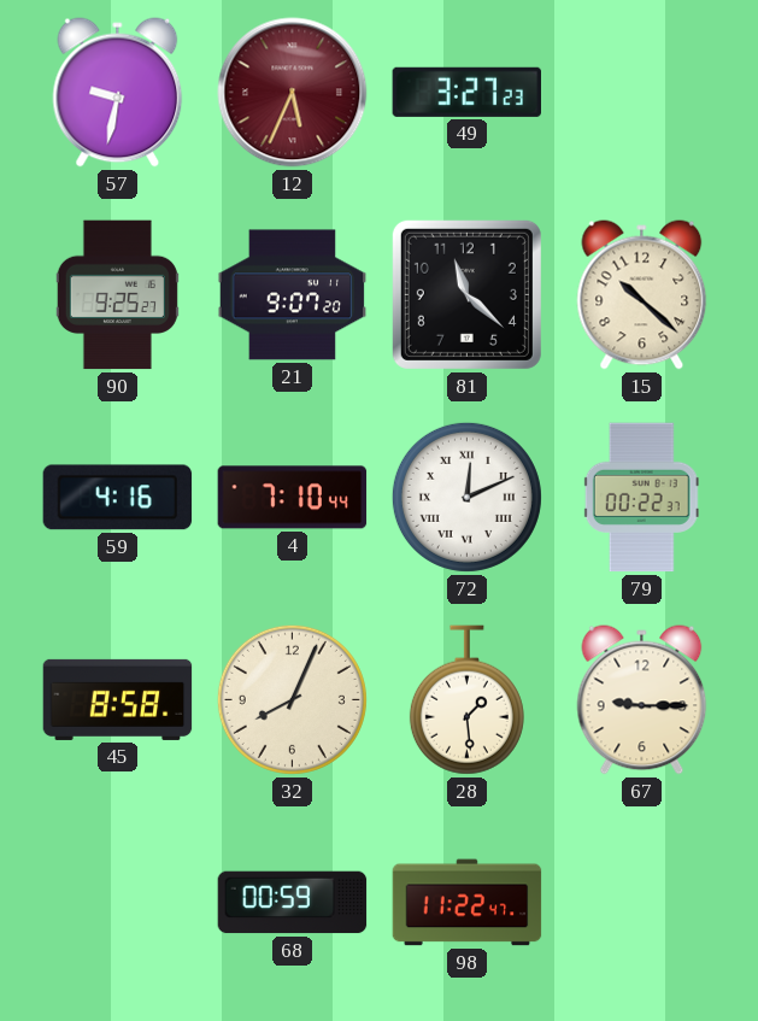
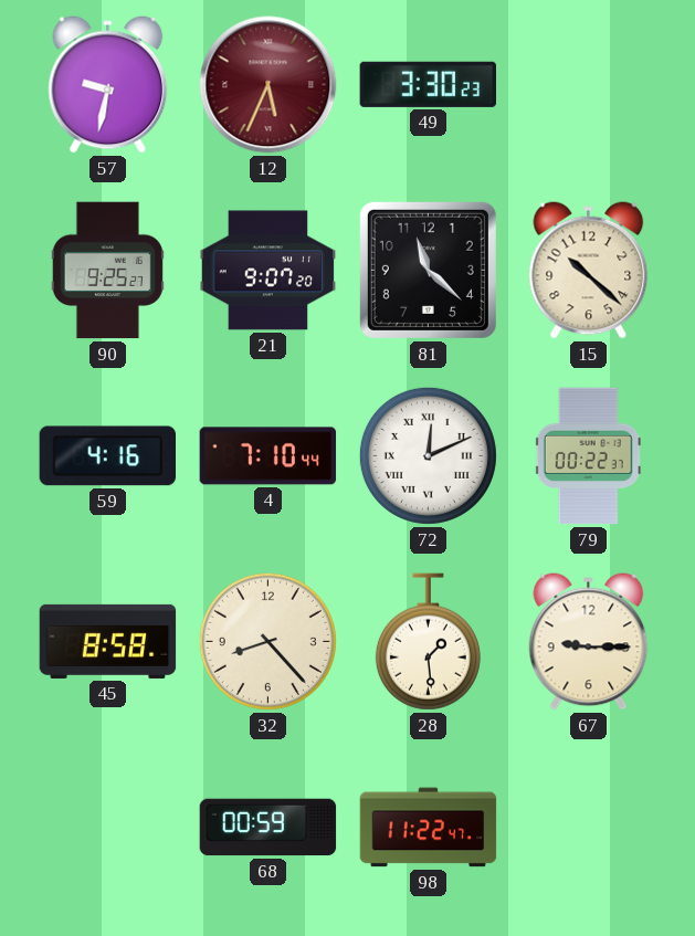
49: 3:27 -> 3:30
32: 8:04 -> 8:23
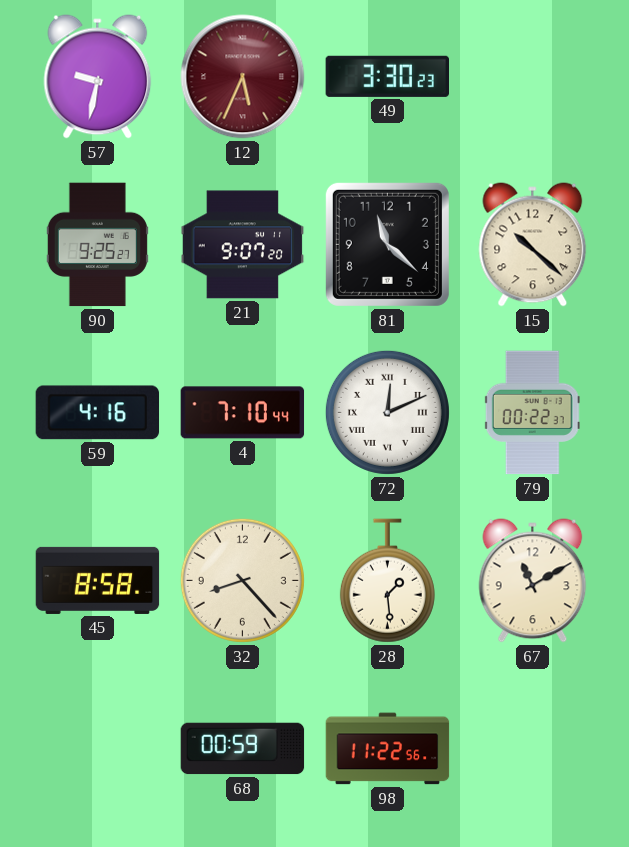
67: 9:15 -> 11:10
98: 11:22:47 -> 11:22:56
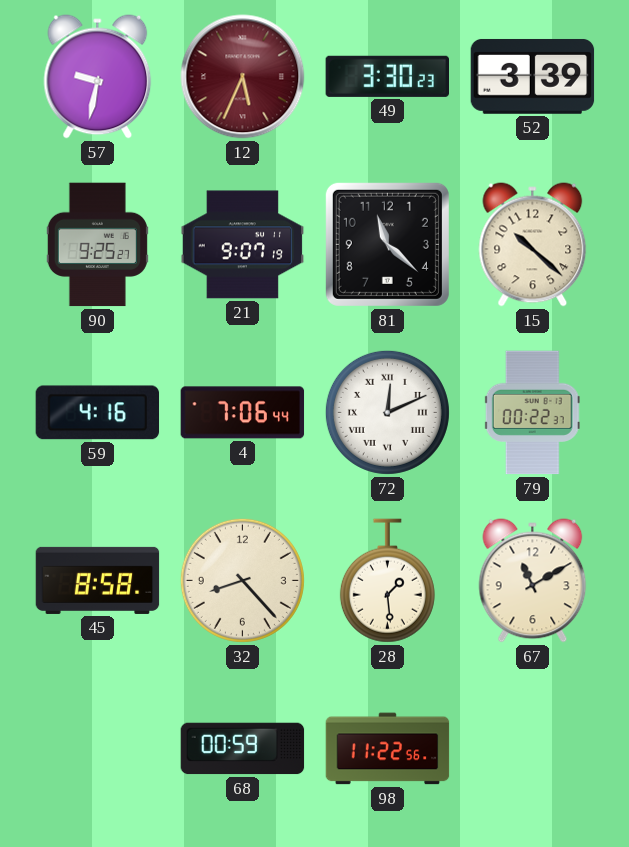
52: none -> 3:39
21: 9:07:20 -> 9:07:19
4: 7:10 -> 7:06
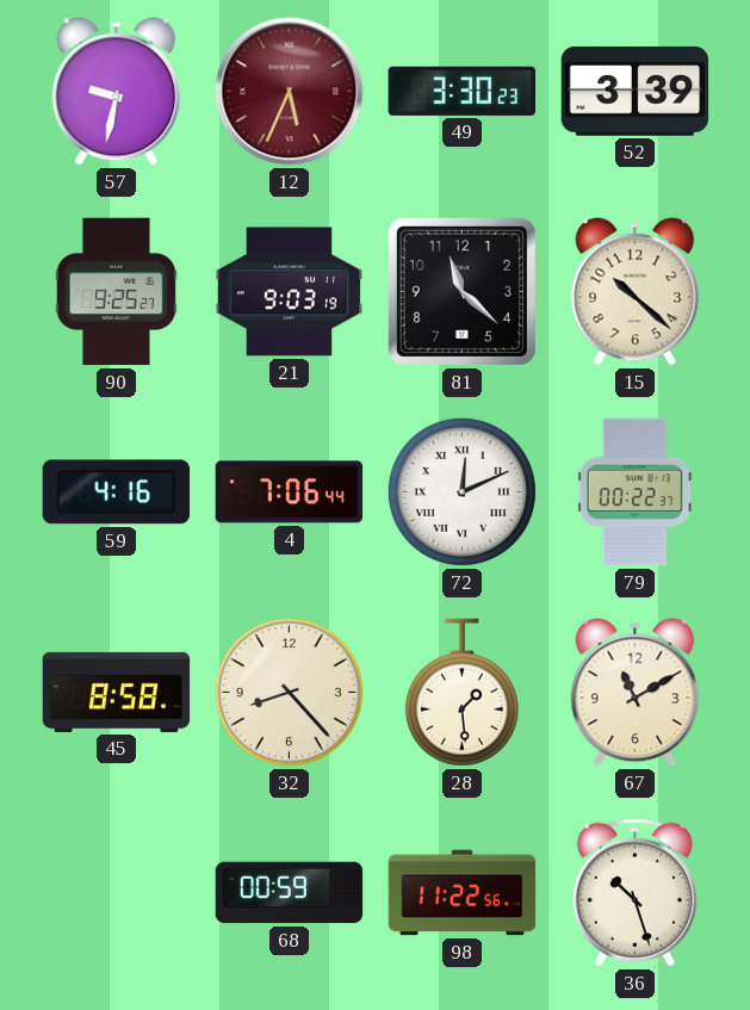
21: 9:07 -> 9:03
36: none -> 10:27
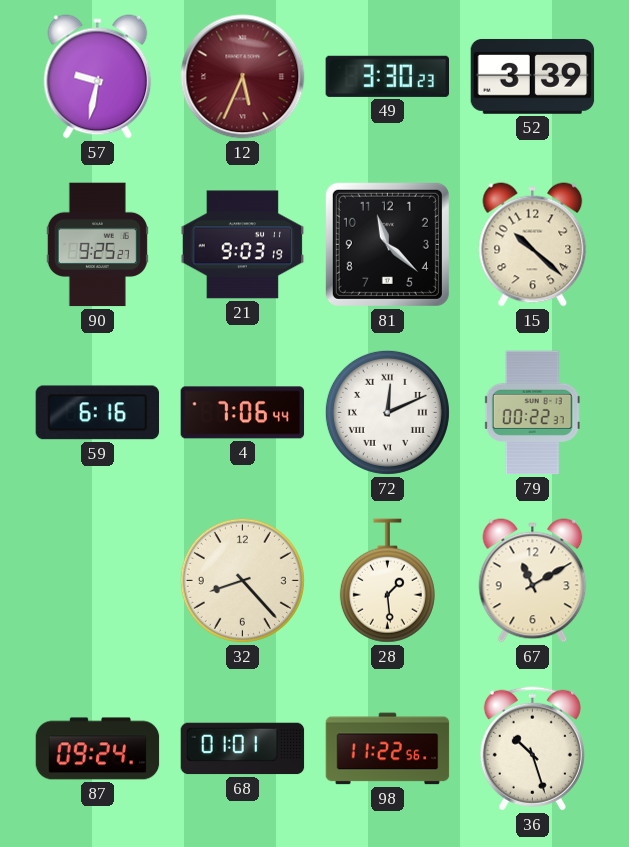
59: 4:16 -> 6:16
45: 8:58 -> none
87: none -> 09:24
68: 00:59 -> 01:01
